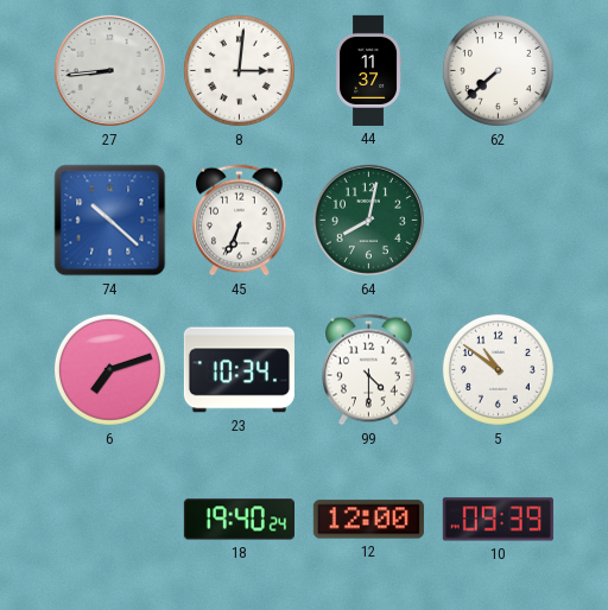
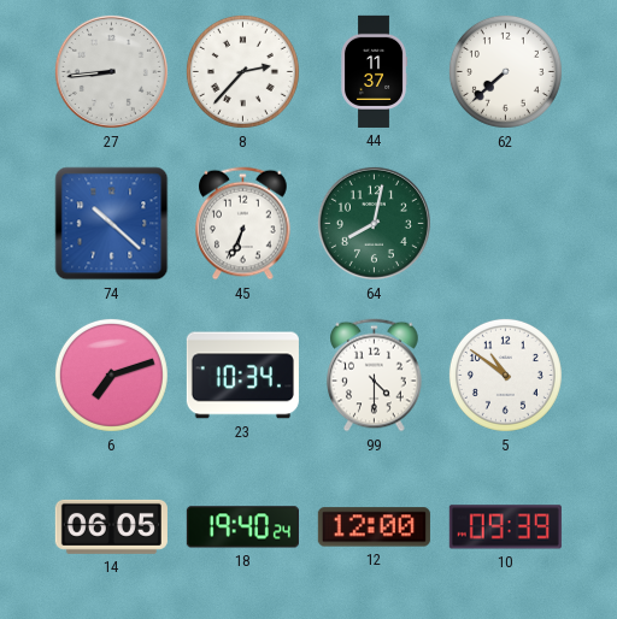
8: 3:01 -> 2:37
14: none -> 06:05
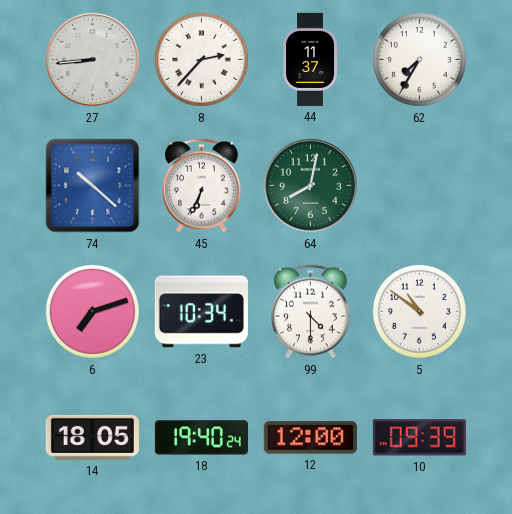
62: 7:38 -> 7:35
14: 06:05 -> 18:05
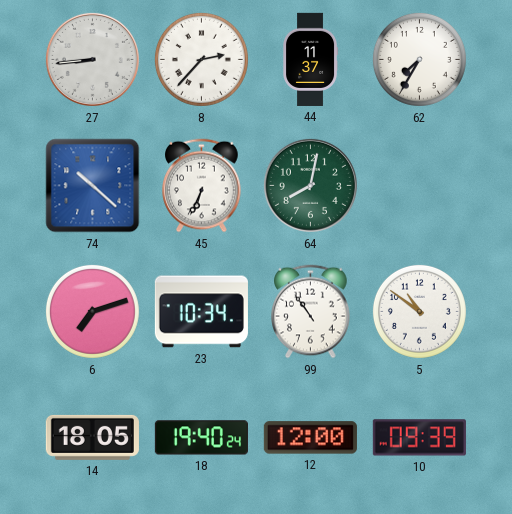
99: 4:30 -> 10:54
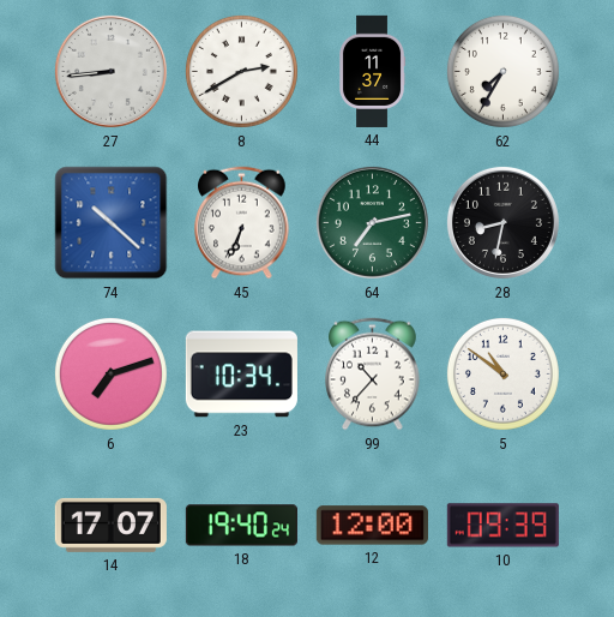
8: 2:37 -> 2:40
64: 8:02 -> 7:13
28: none -> 8:32
99: 10:54 -> 10:37
14: 18:05 -> 17:07
